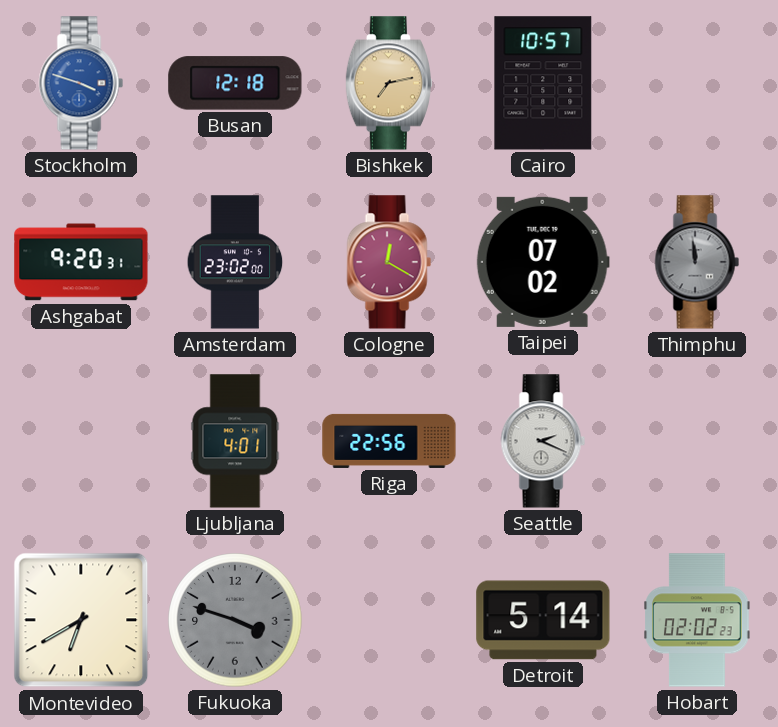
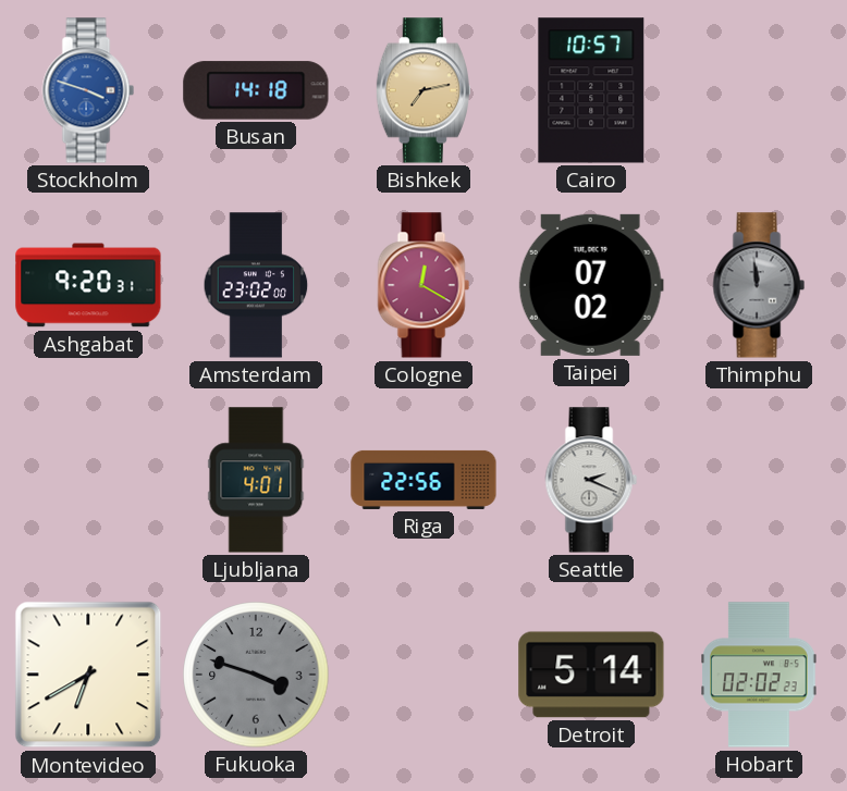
Busan: 12:18 -> 14:18
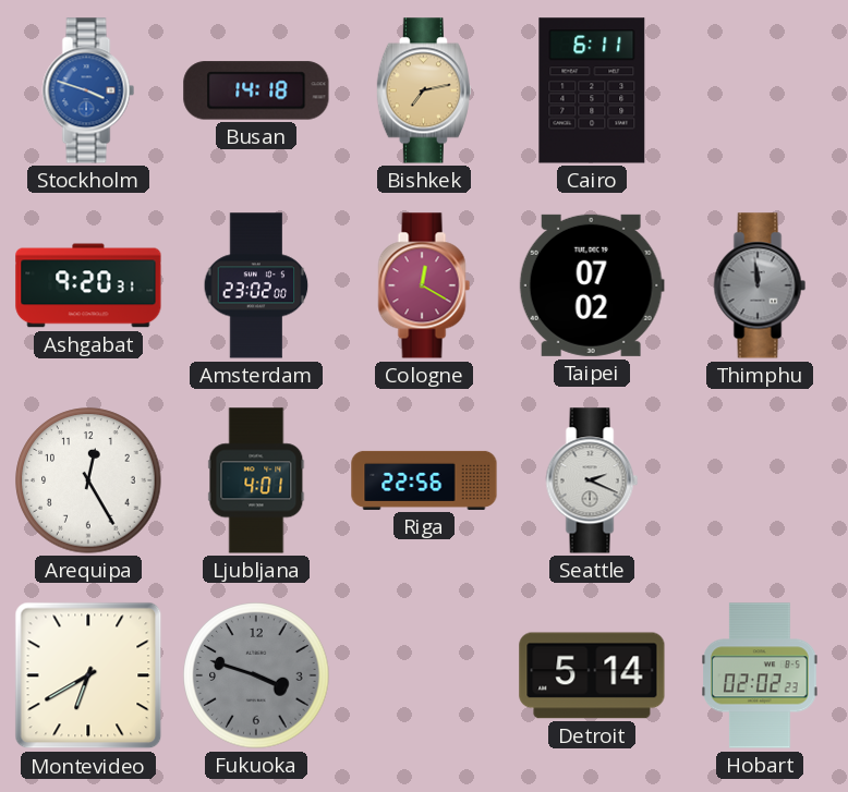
Cairo: 10:57 -> 6:11
Arequipa: none -> 12:25
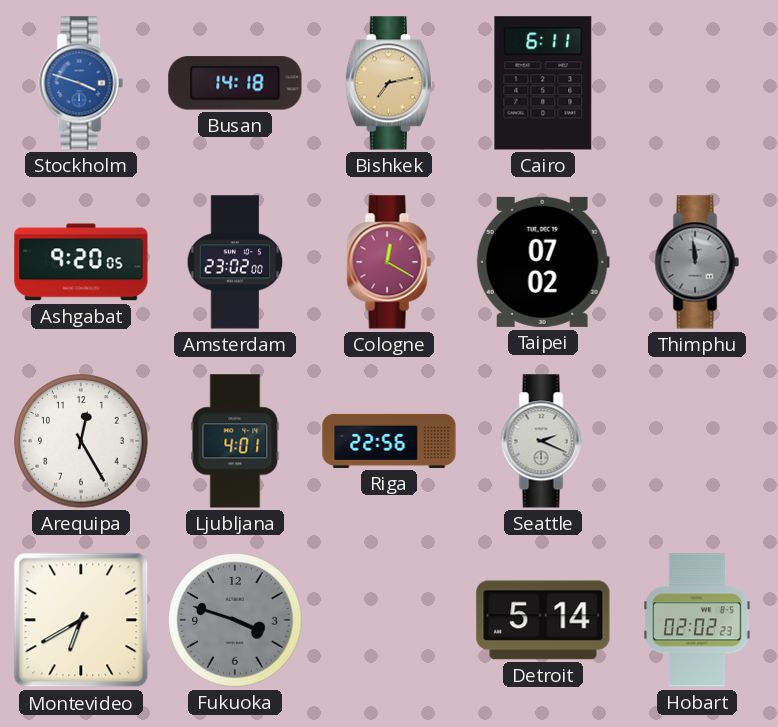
Ashgabat: 9:20:31 -> 9:20:05
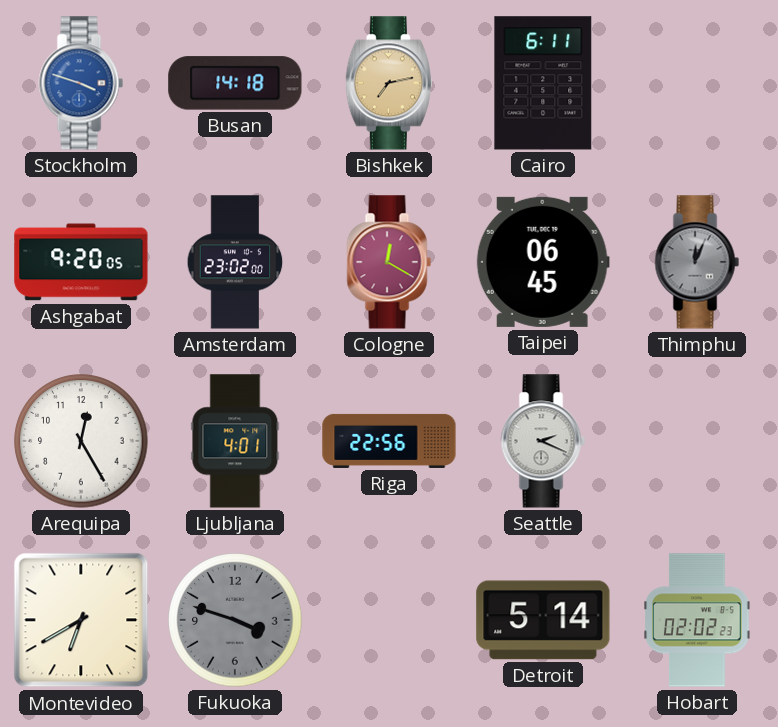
Taipei: 07:02 -> 06:45
Thimphu: 11:59 -> 12:04
